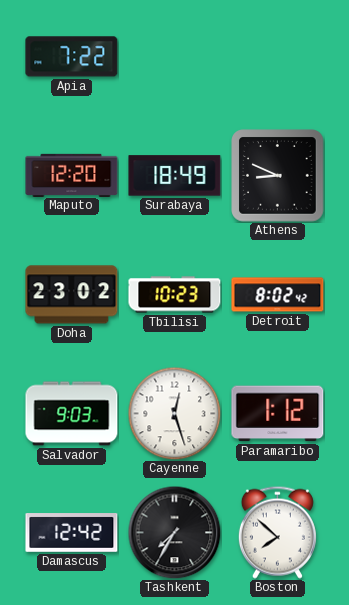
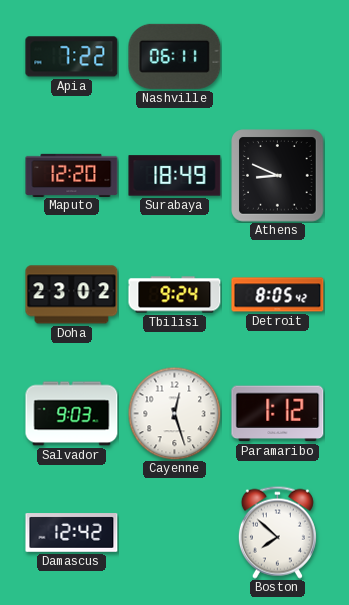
Nashville: none -> 06:11
Tbilisi: 10:23 -> 9:24
Detroit: 8:02 -> 8:05
Tashkent: 7:35 -> none
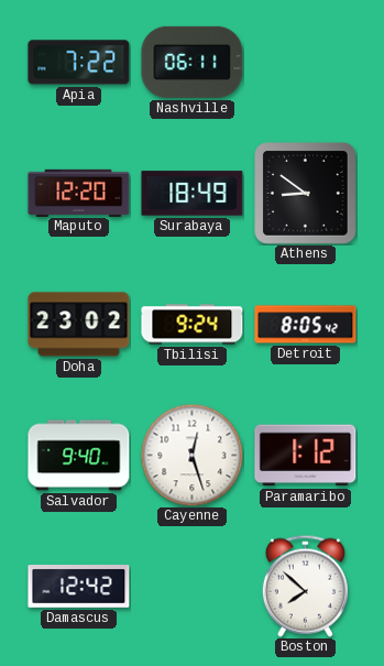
Athens: 8:49 -> 8:51
Salvador: 9:03 -> 9:40
